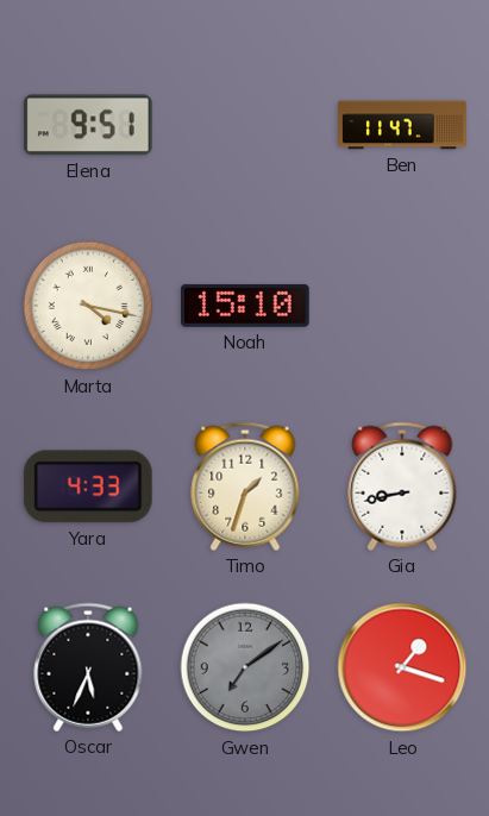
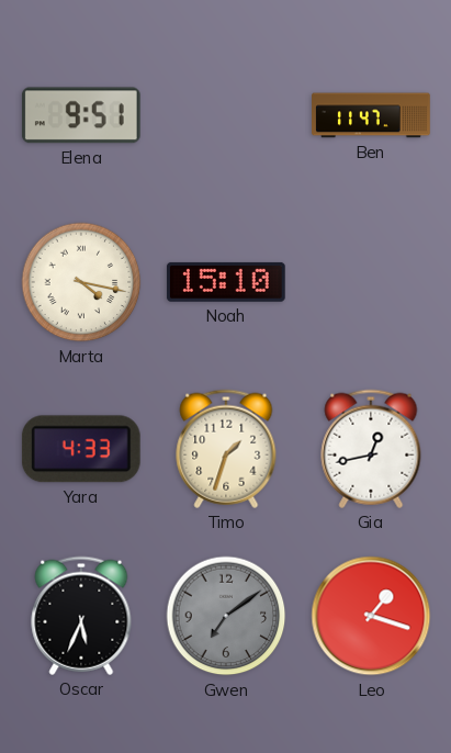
Gia: 8:43 -> 12:43
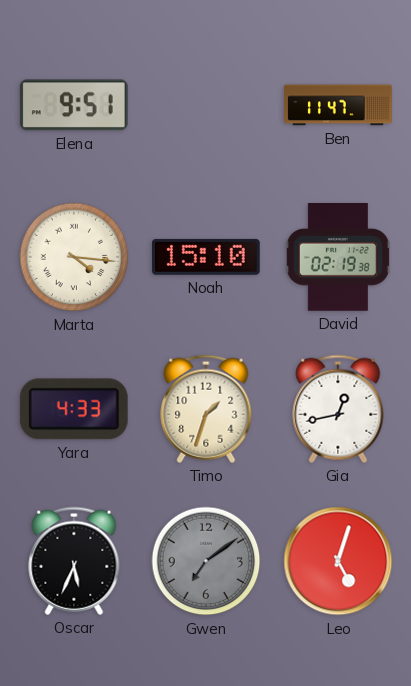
Marta: 4:17 -> 4:16
David: none -> 02:19
Leo: 1:18 -> 5:03
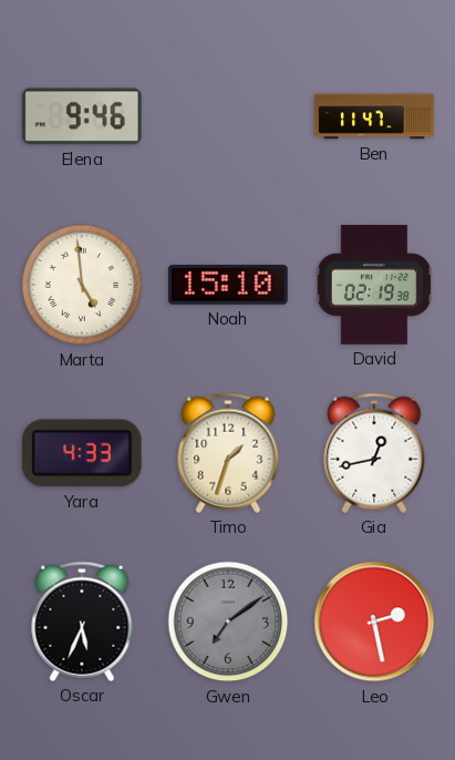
Elena: 9:51 -> 9:46
Marta: 4:16 -> 4:59
Leo: 5:03 -> 2:28
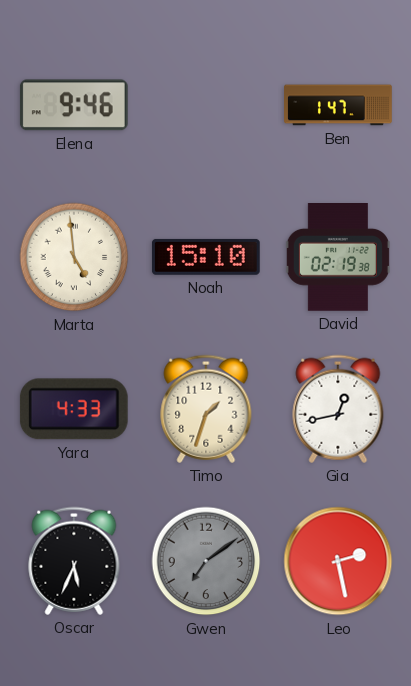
Ben: 11:47 -> 1:47
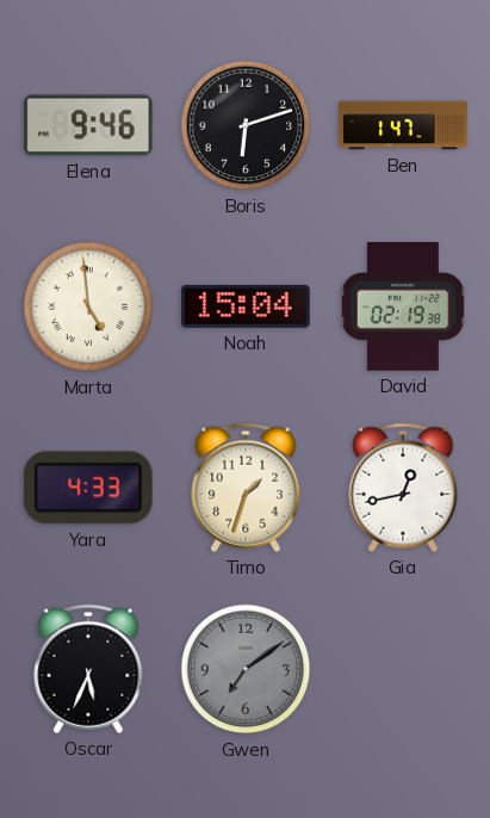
Boris: none -> 6:12
Noah: 15:10 -> 15:04
Leo: 2:28 -> none
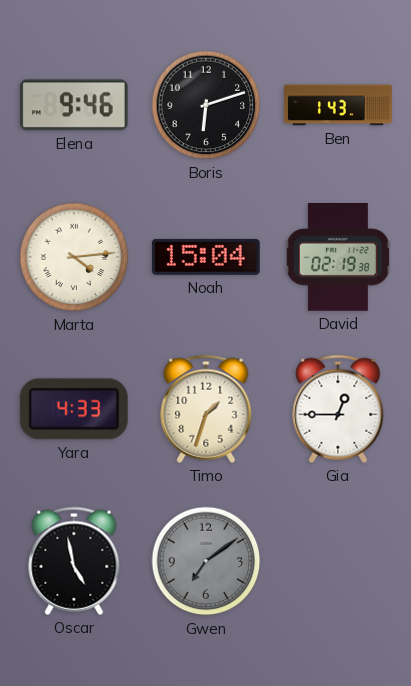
Ben: 1:47 -> 1:43
Marta: 4:59 -> 4:14
Gia: 12:43 -> 12:45
Oscar: 5:34 -> 4:58
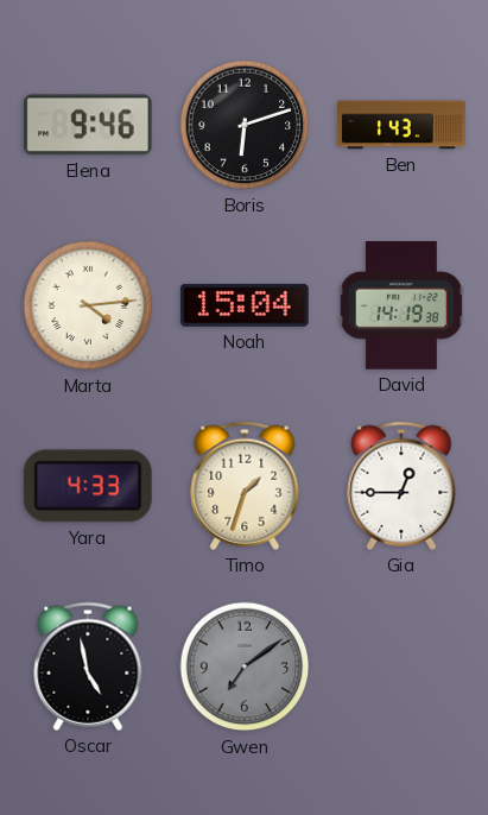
David: 02:19 -> 14:19
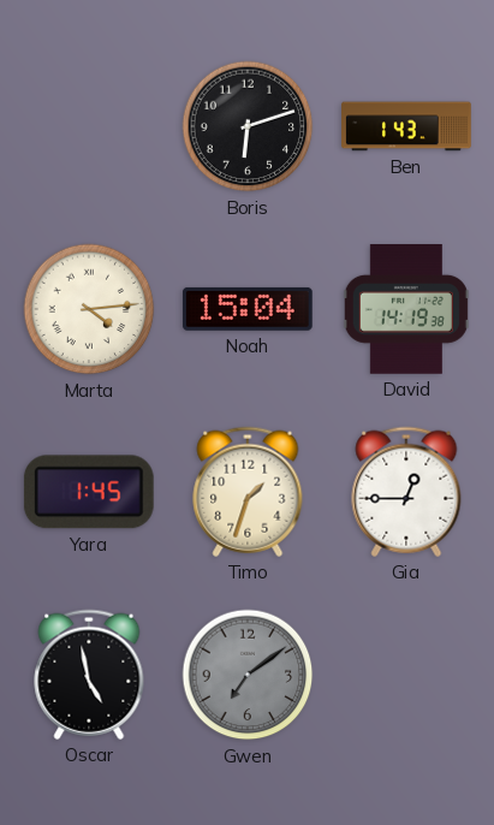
Elena: 9:46 -> none
Yara: 4:33 -> 1:45
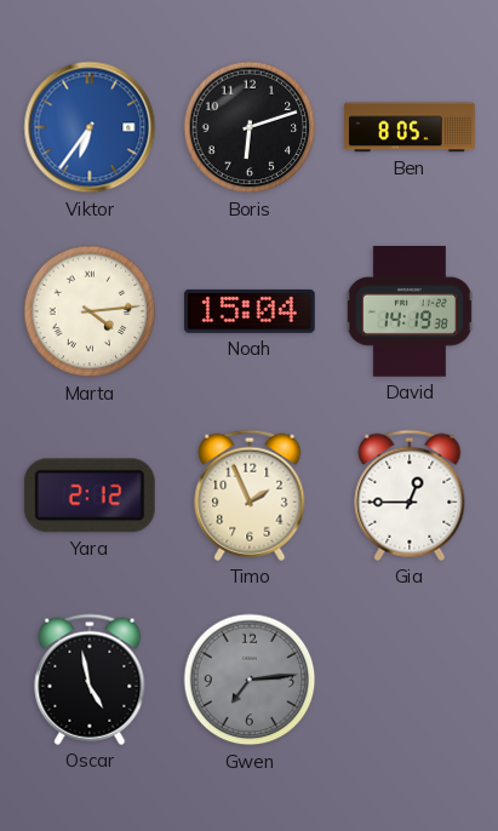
Viktor: none -> 6:36
Ben: 1:43 -> 8:05
Yara: 1:45 -> 2:12
Timo: 1:33 -> 1:56
Gwen: 7:09 -> 7:14
